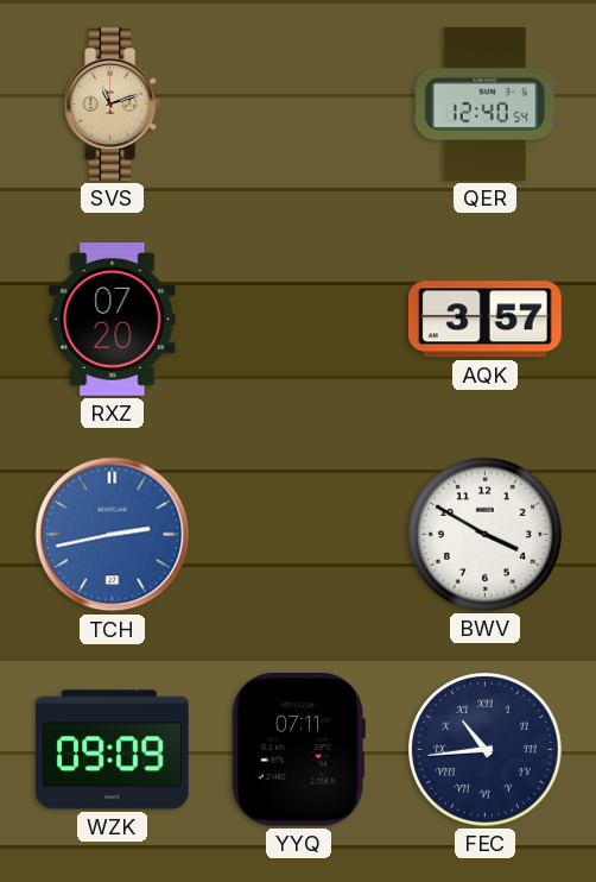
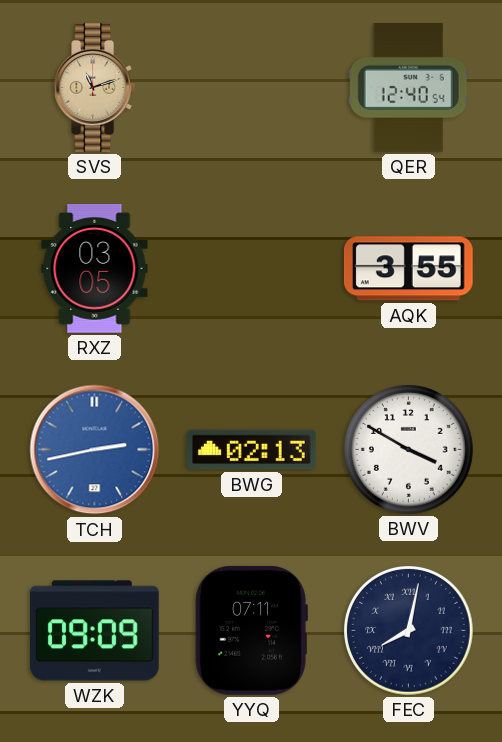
RXZ: 07:20 -> 03:05
AQK: 3:57 -> 3:55
BWG: none -> 02:13
FEC: 10:44 -> 8:02
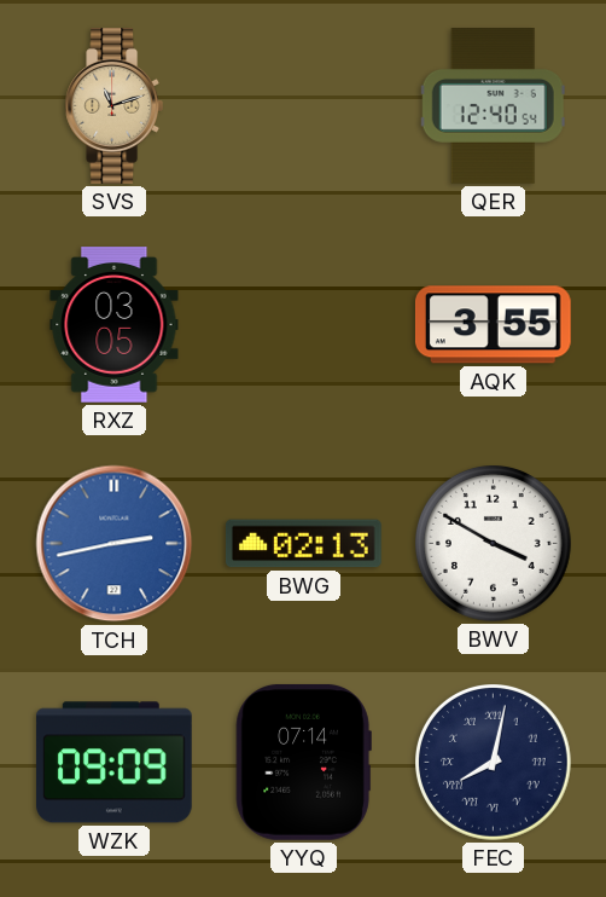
YYQ: 07:11 -> 07:14
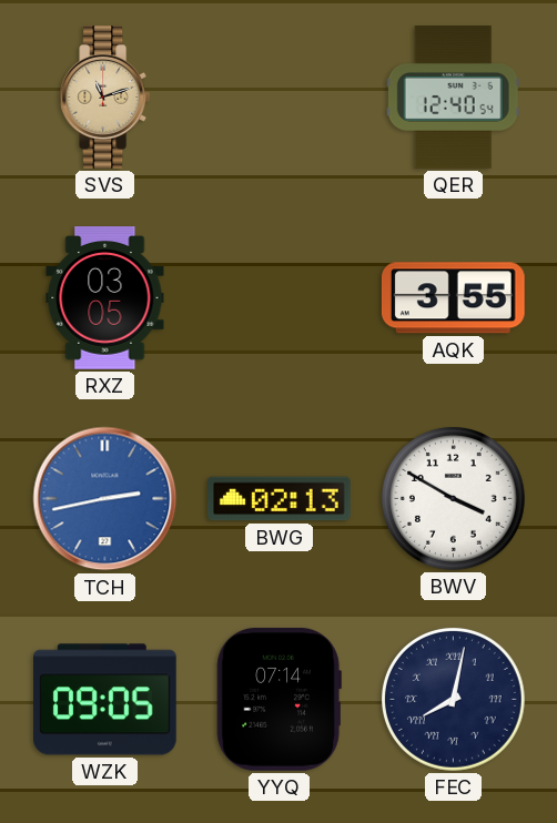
WZK: 09:09 -> 09:05
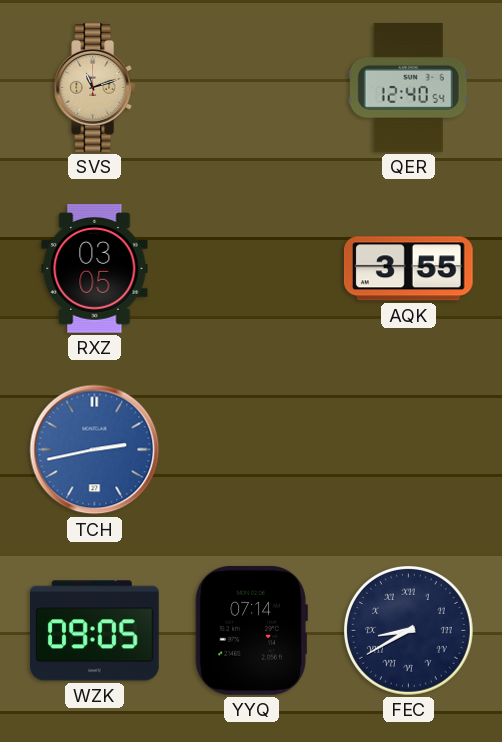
BWG: 02:13 -> none
BWV: 3:50 -> none
FEC: 8:02 -> 8:40
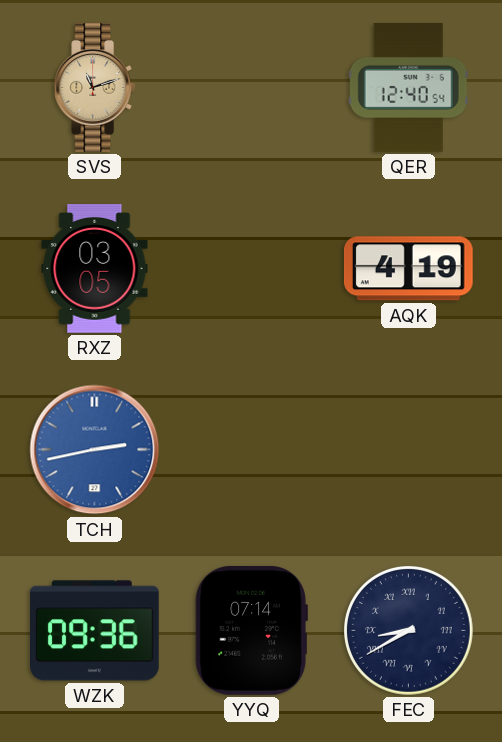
AQK: 3:55 -> 4:19
WZK: 09:05 -> 09:36
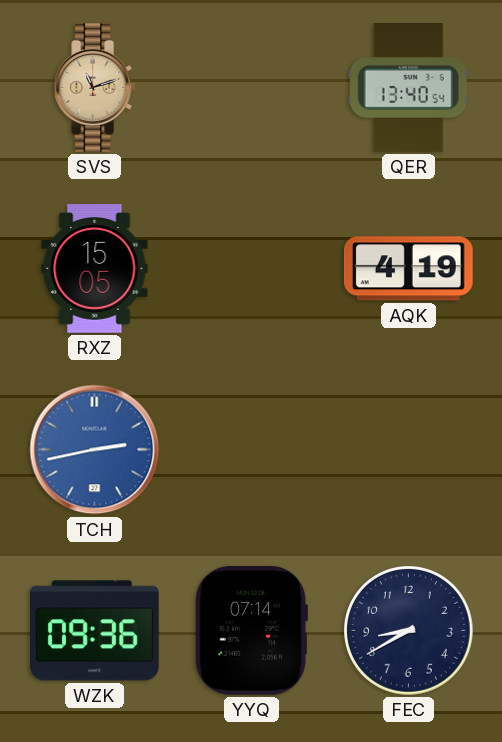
QER: 12:40 -> 13:40
RXZ: 03:05 -> 15:05
FEC numerals: Roman -> Arabic
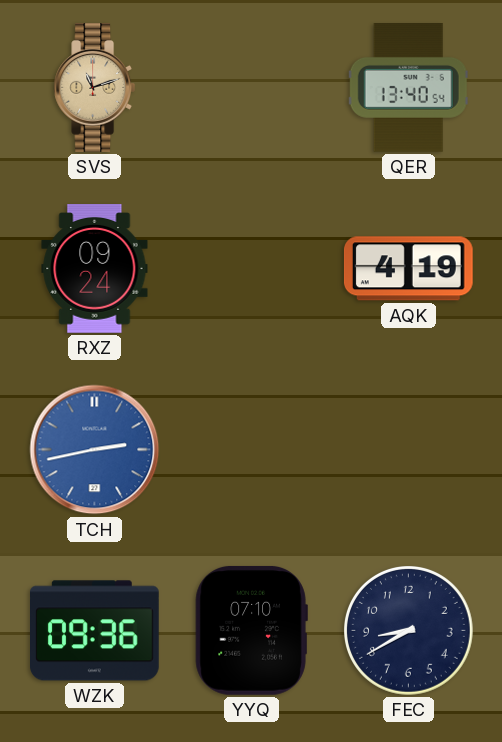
RXZ: 15:05 -> 09:24
YYQ: 07:14 -> 07:10
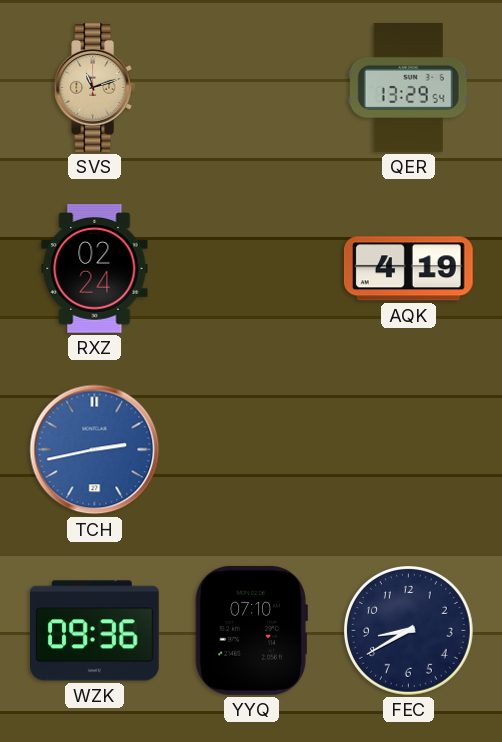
QER: 13:40 -> 13:29
RXZ: 09:24 -> 02:24
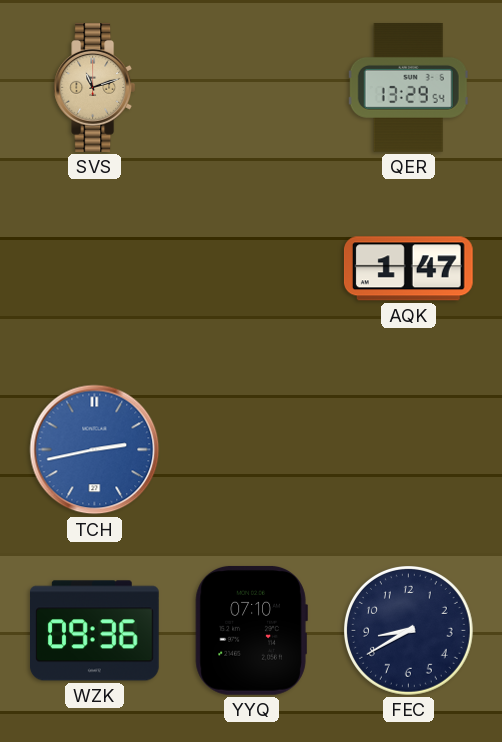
RXZ: 02:24 -> none
AQK: 4:19 -> 1:47
